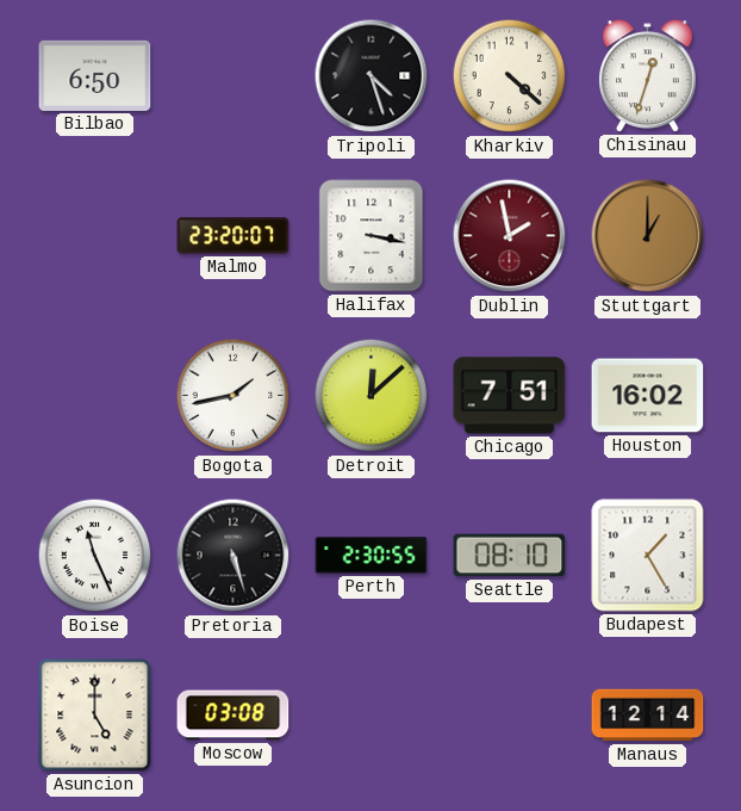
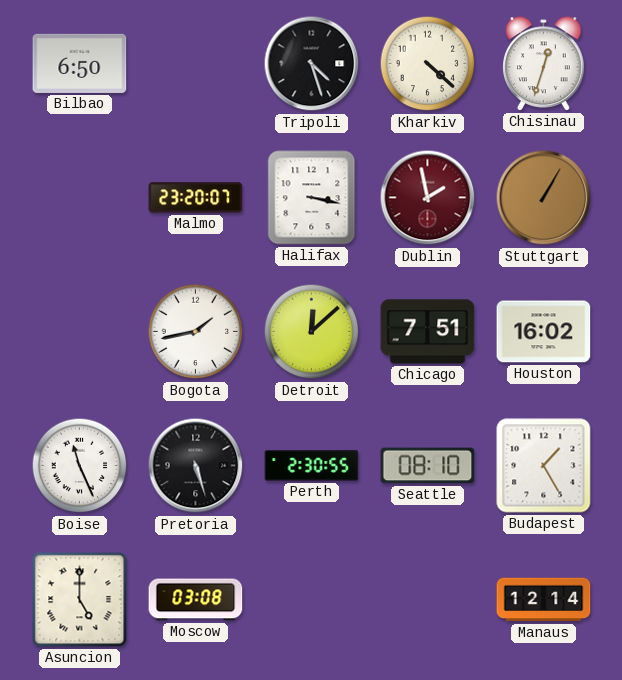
Stuttgart: 1:00 -> 1:05
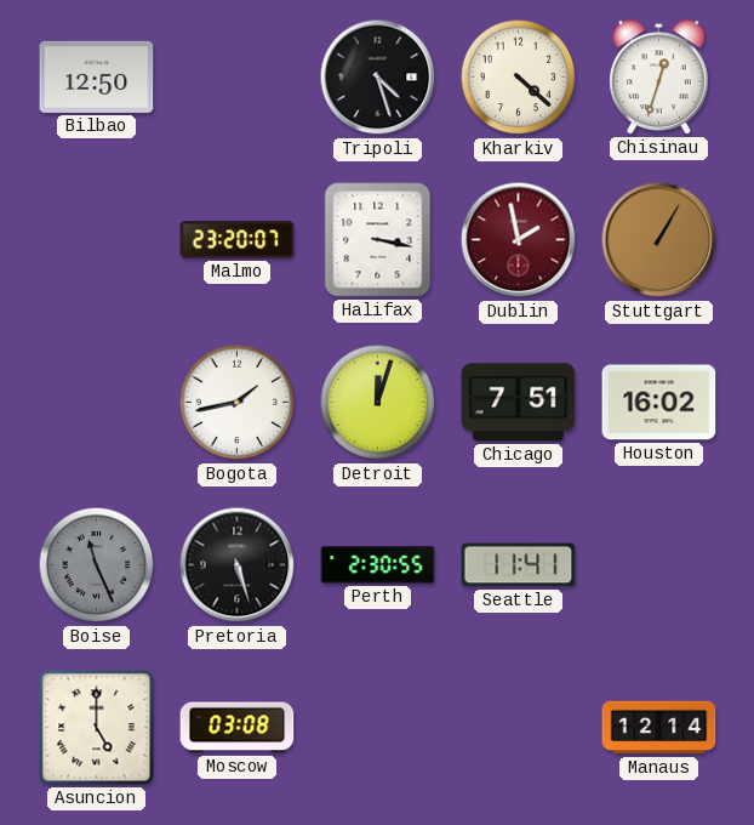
Bilbao: 6:50 -> 12:50
Detroit: 12:08 -> 12:03
Boise dial: white -> grey
Seattle: 08:10 -> 11:41
Budapest: 1:25 -> none
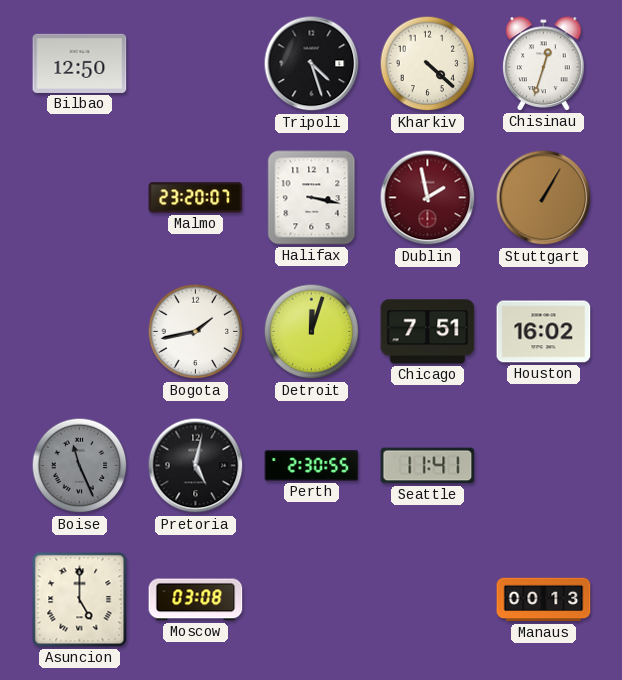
Pretoria: 5:27 -> 5:02
Manaus: 12:14 -> 00:13
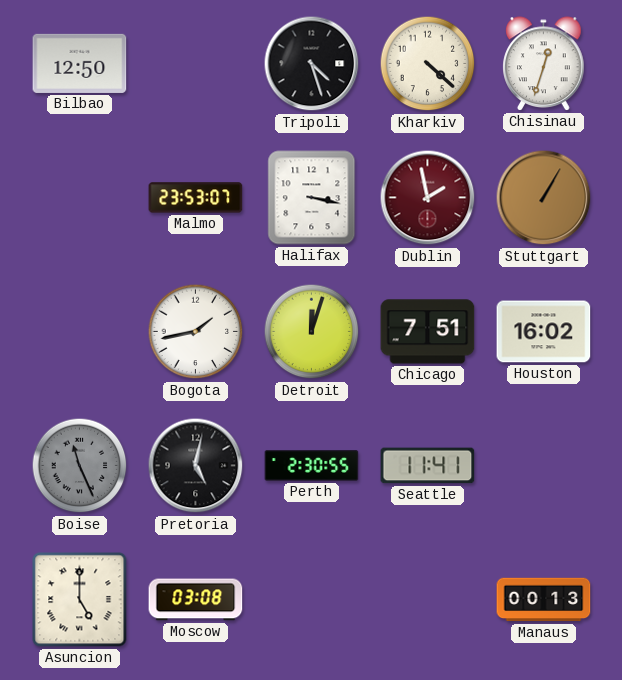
Malmo: 23:20 -> 23:53
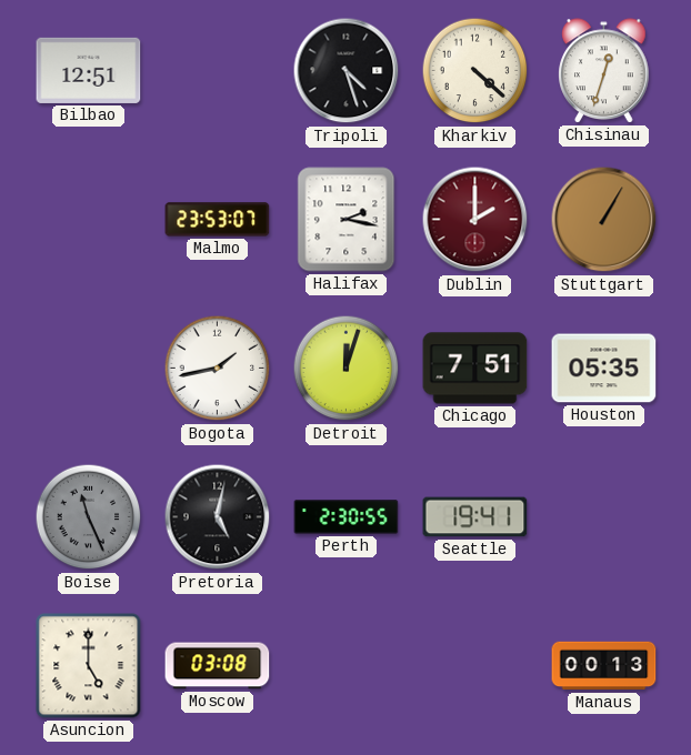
Bilbao: 12:50 -> 12:51
Halifax: 3:17 -> 2:17
Dublin: 1:58 -> 2:00
Houston: 16:02 -> 05:35
Seattle: 11:41 -> 19:41
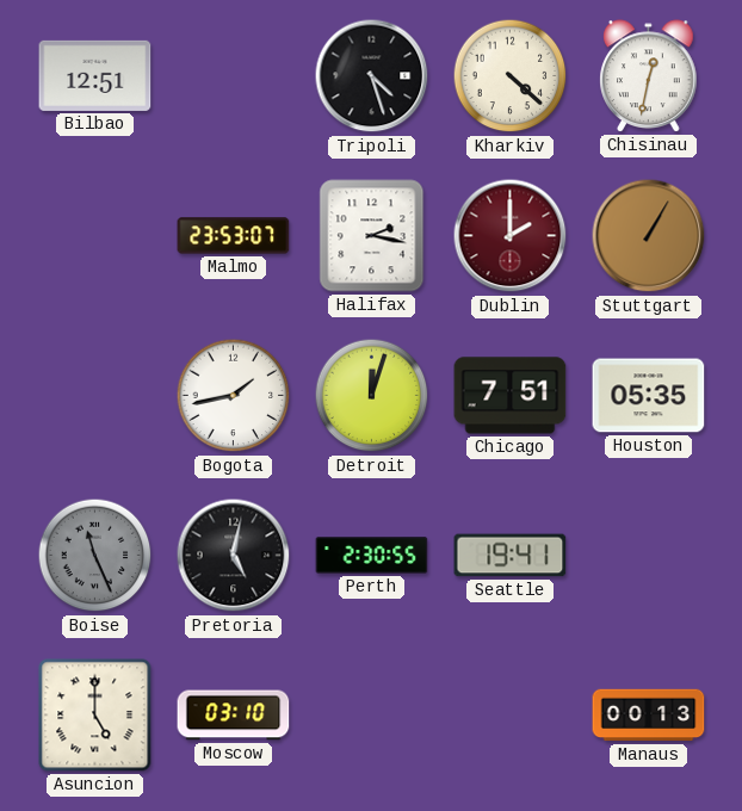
Chisinau: 12:33 -> 12:32
Moscow: 03:08 -> 03:10
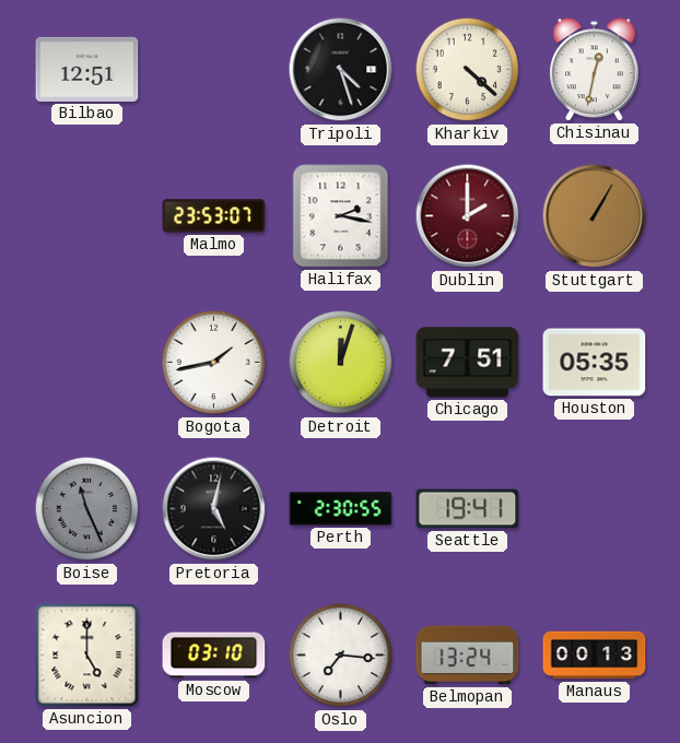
Oslo: none -> 7:16
Belmopan: none -> 13:24
